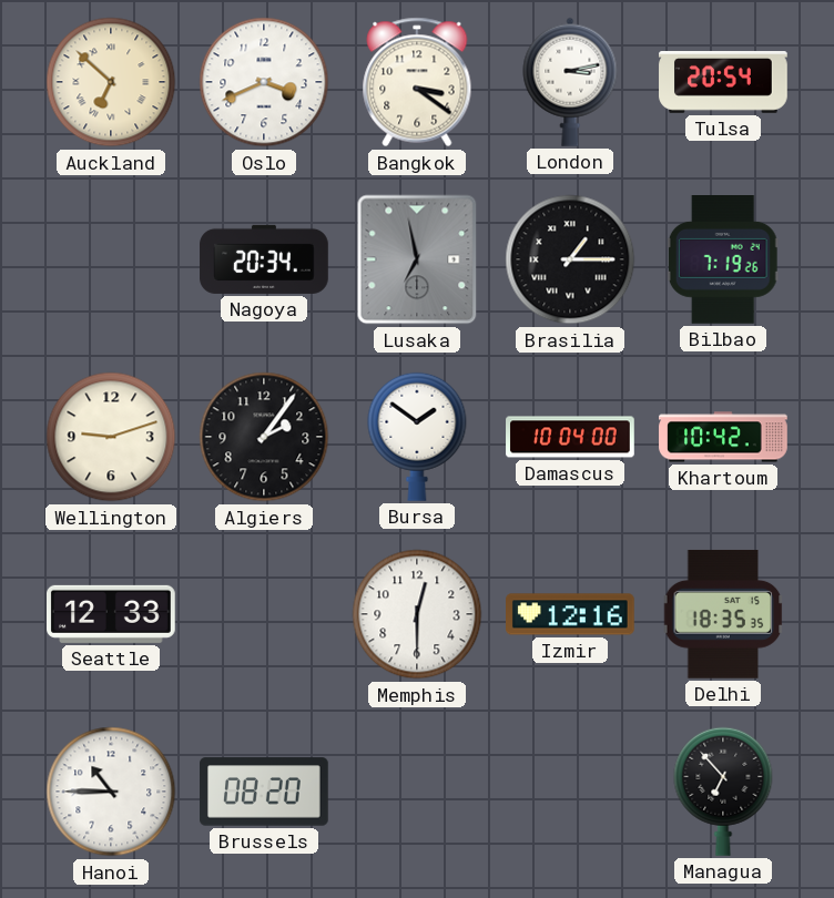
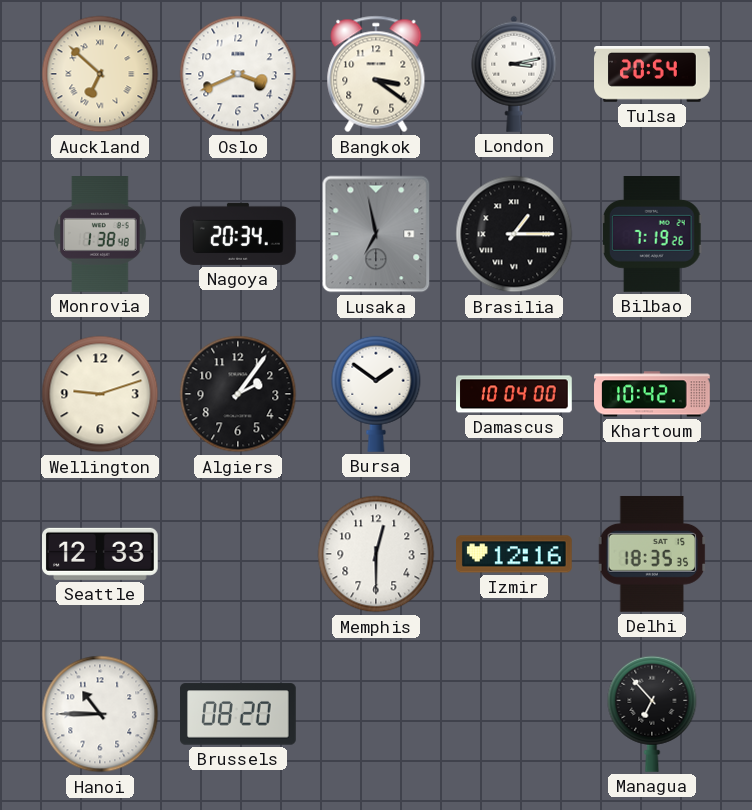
Monrovia: none -> 1:38
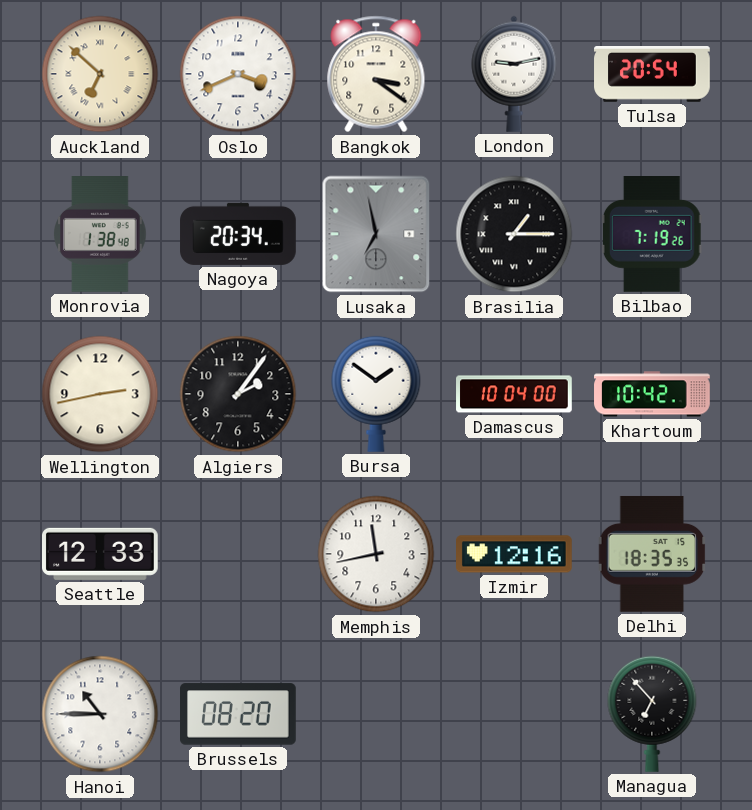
London: 3:13 -> 9:13
Wellington: 9:12 -> 2:43
Memphis: 12:30 -> 11:43
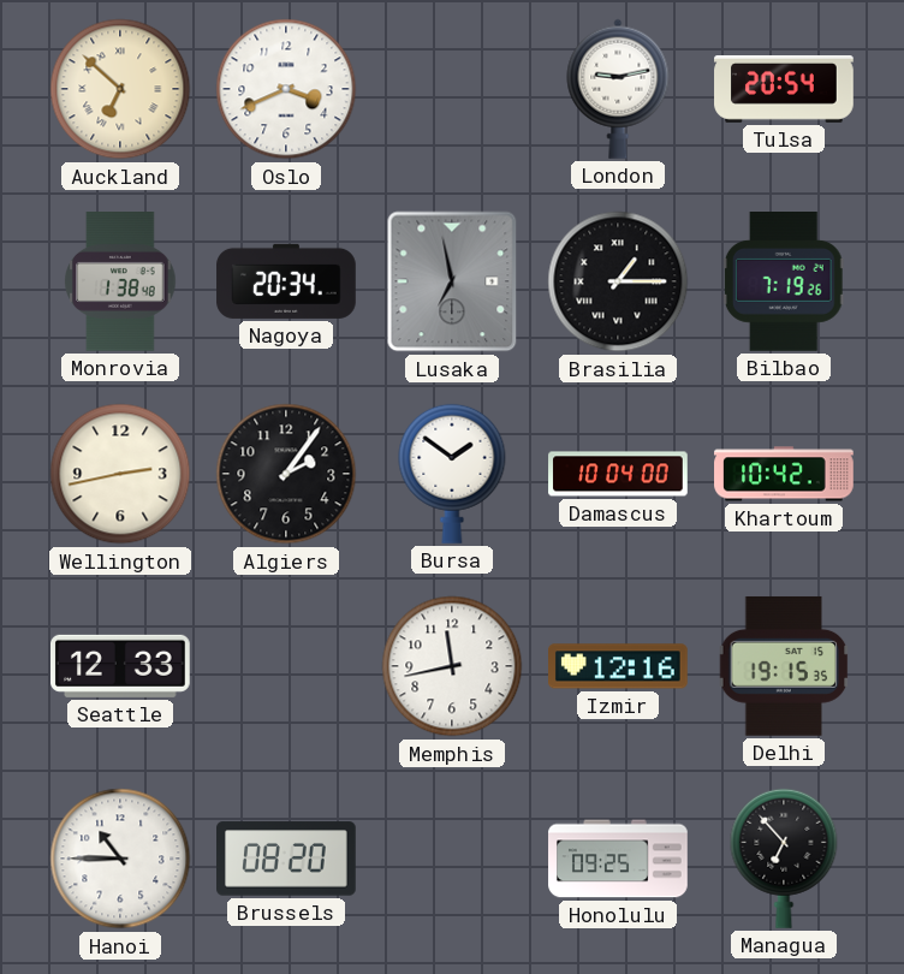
Bangkok: 3:21 -> none
Delhi: 18:35 -> 19:15
Honolulu: none -> 09:25
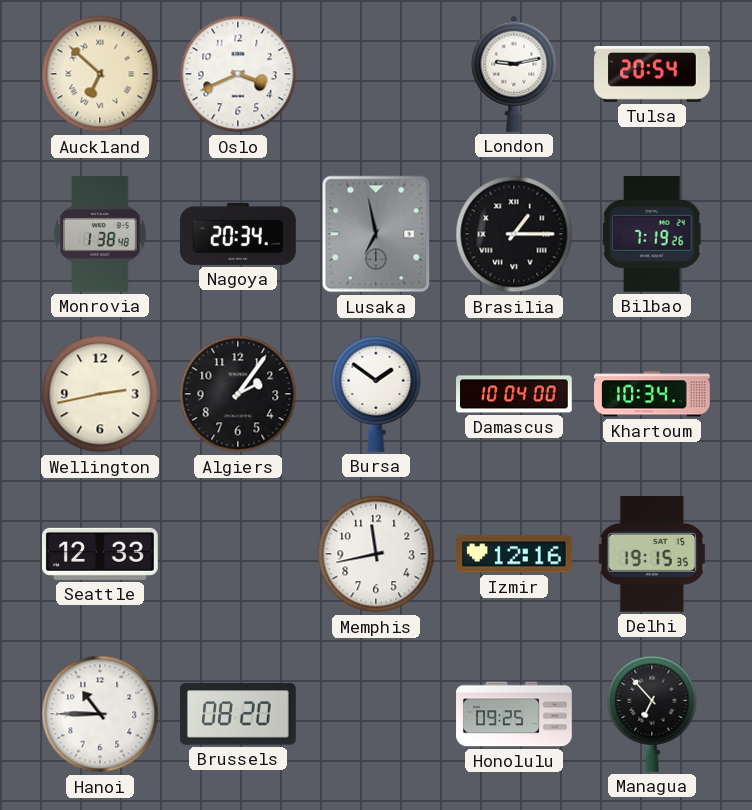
Khartoum: 10:42 -> 10:34
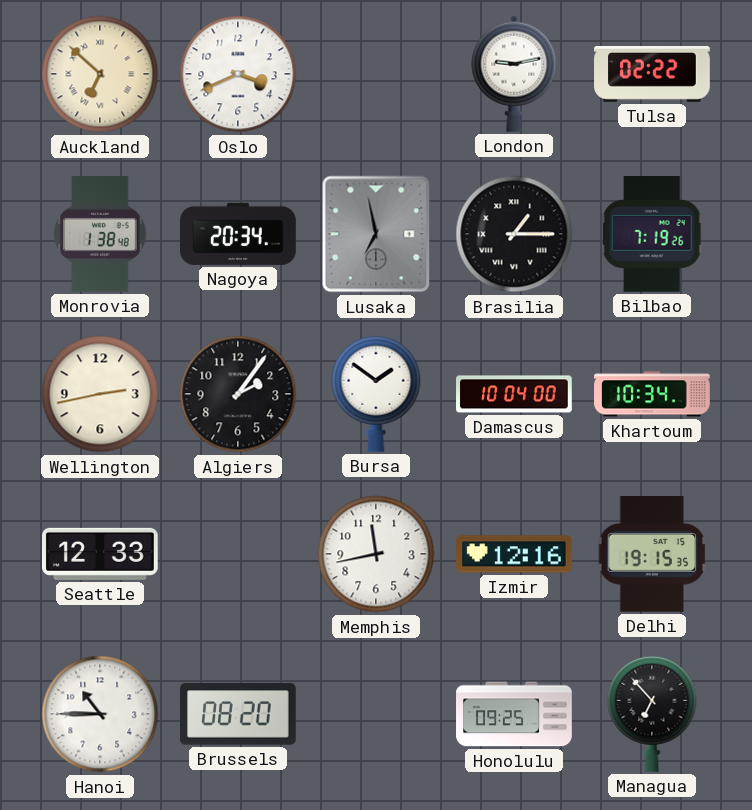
Tulsa: 20:54 -> 02:22
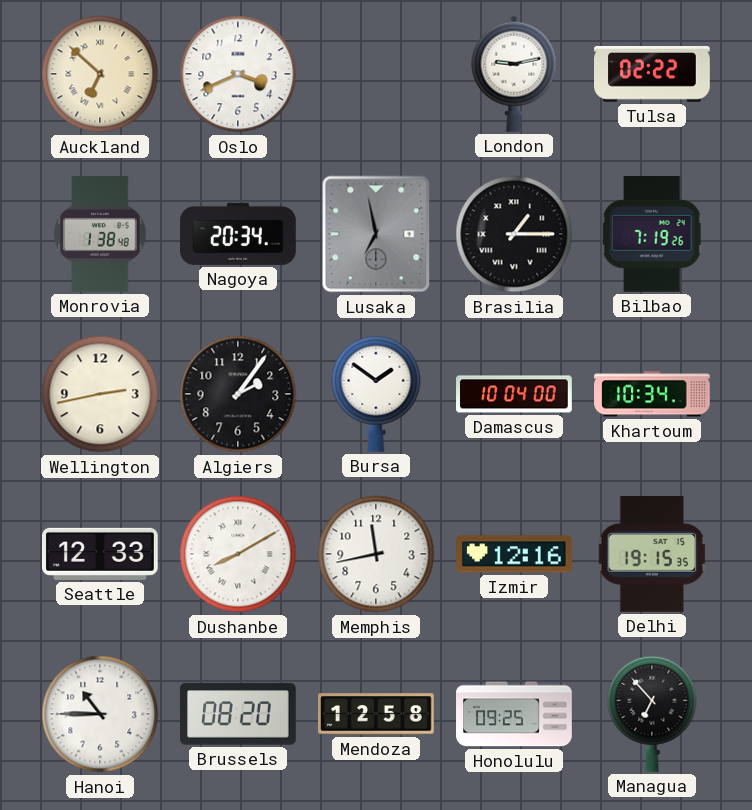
Dushanbe: none -> 8:10
Mendoza: none -> 12:58
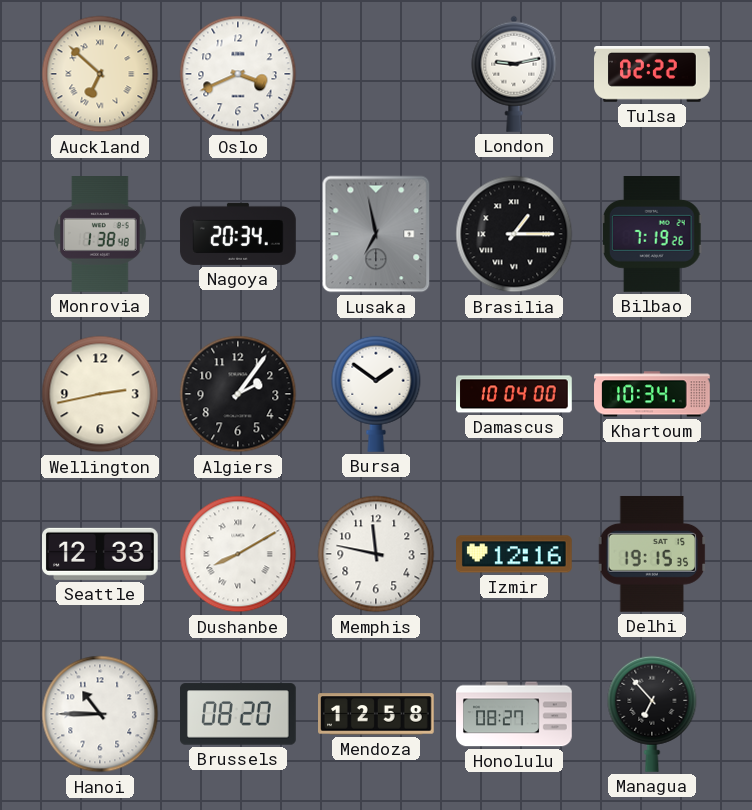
Memphis: 11:43 -> 11:47
Honolulu: 09:25 -> 08:27
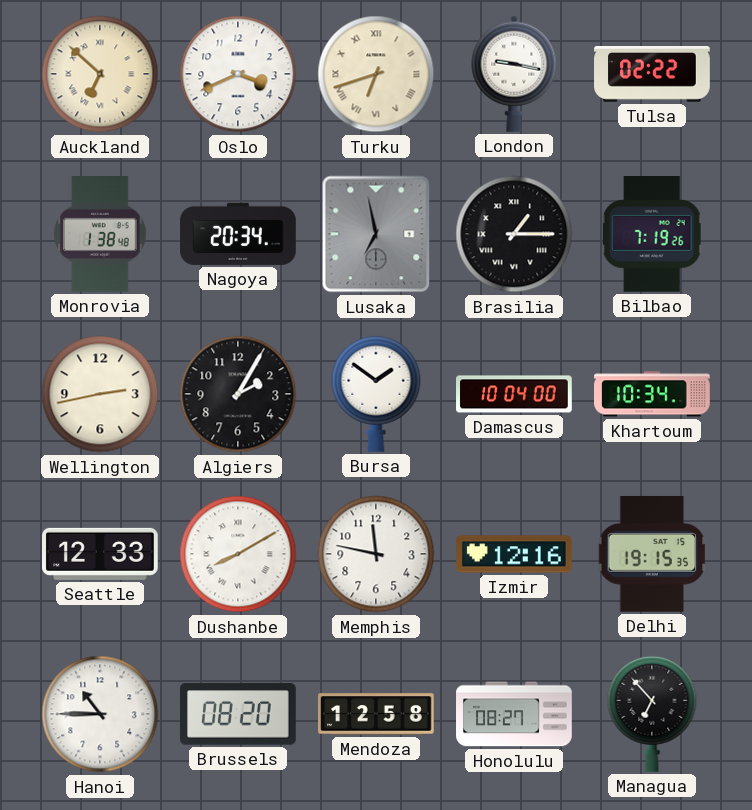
Turku: none -> 6:42
London: 9:13 -> 9:17
Algiers: 2:06 -> 2:05
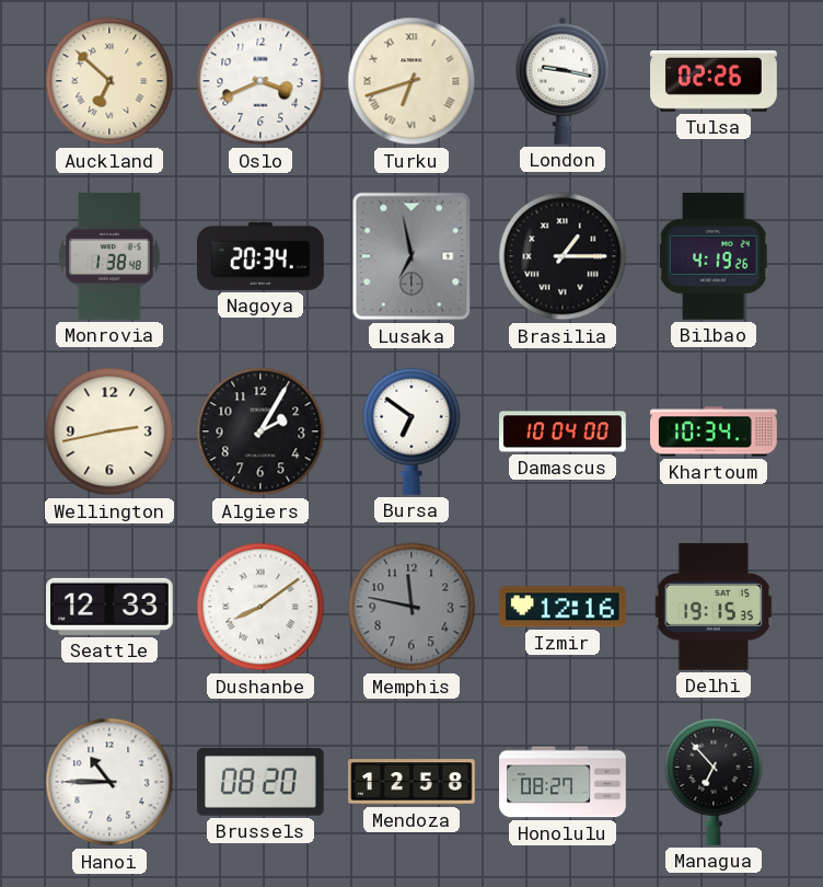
Tulsa: 02:22 -> 02:26
Bilbao: 7:19 -> 4:19
Bursa: 1:51 -> 6:51
Dushanbe: 8:10 -> 8:09
Memphis dial: white -> grey
